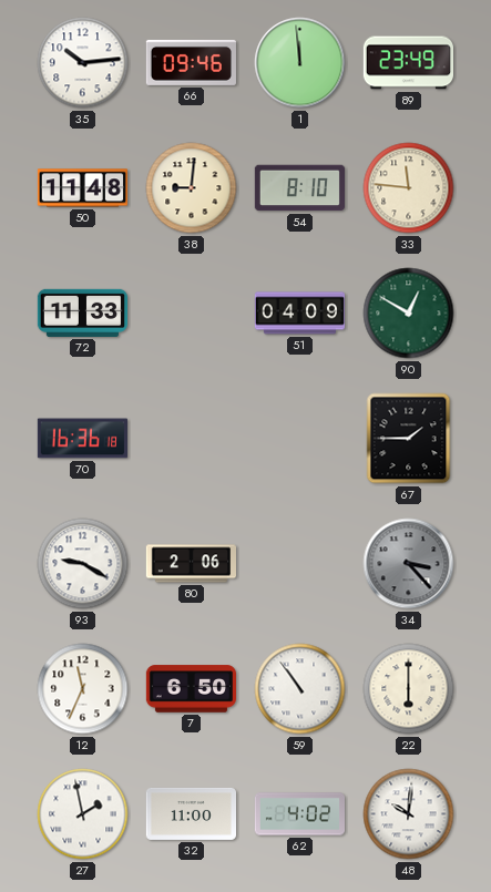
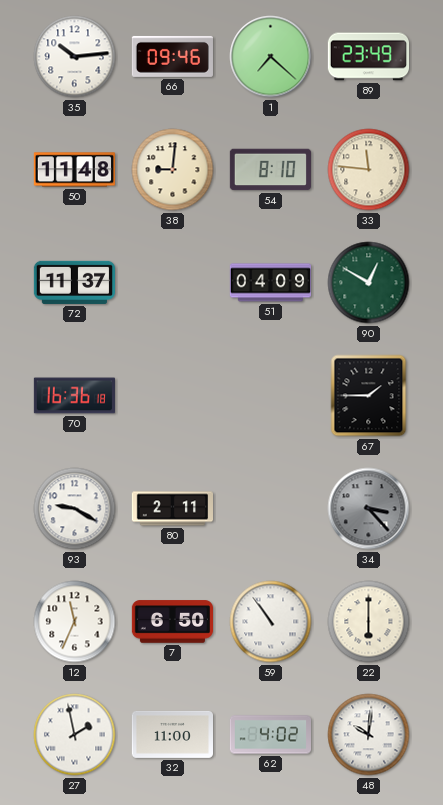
1: 11:59 -> 7:22
72: 11:33 -> 11:37
80: 2:06 -> 2:11
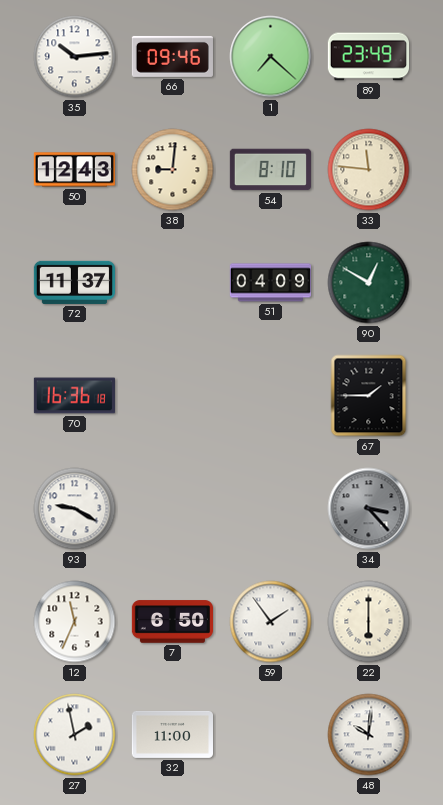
50: 11:48 -> 12:43
80: 2:11 -> none
59: 10:54 -> 1:54
62: 4:02 -> none
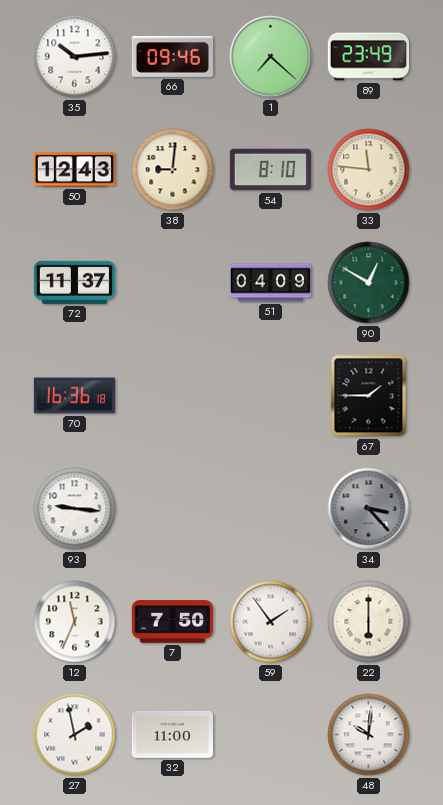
93: 9:20 -> 9:16
7: 6:50 -> 7:50
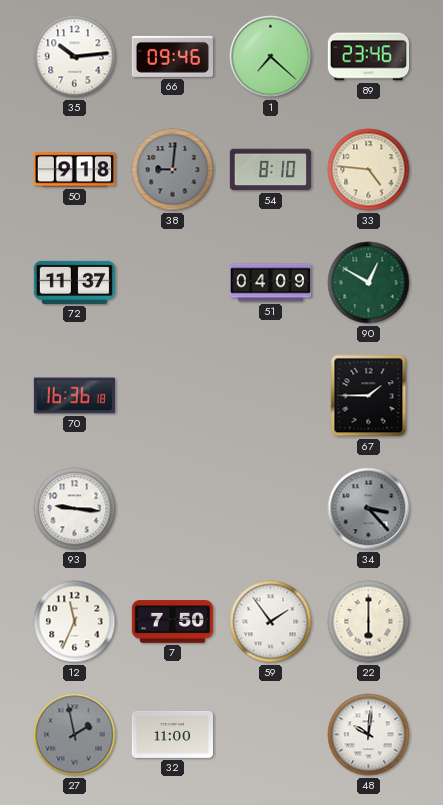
89: 23:49 -> 23:46
50: 12:43 -> 9:18
38 dial: cream -> grey
33: 11:46 -> 4:46
27 dial: white -> grey
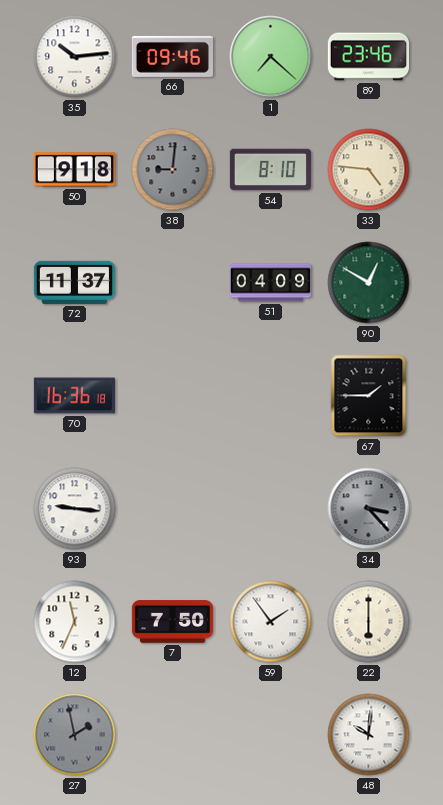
32: 11:00 -> none
